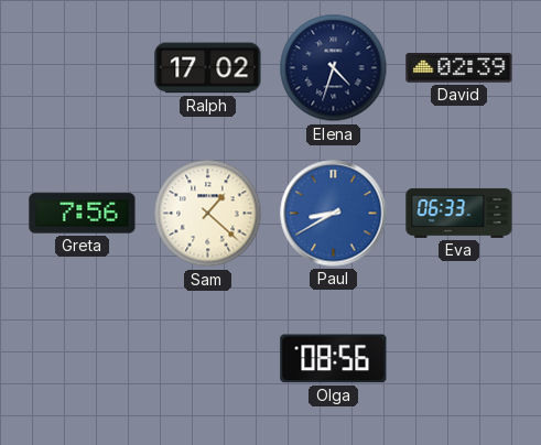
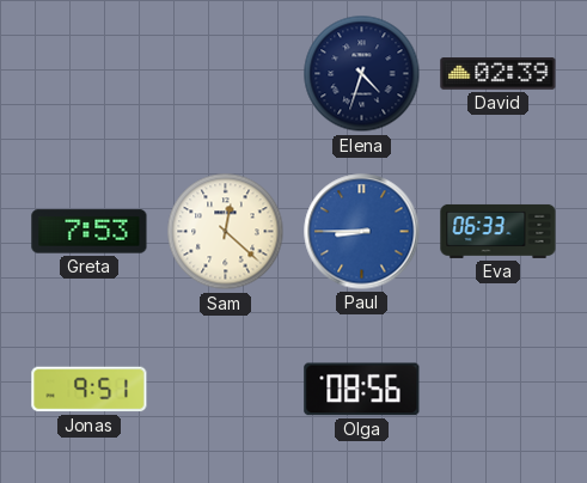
Ralph: 17:02 -> none
Greta: 7:56 -> 7:53
Sam: 1:22 -> 12:22
Paul: 8:40 -> 8:45
Jonas: none -> 9:51
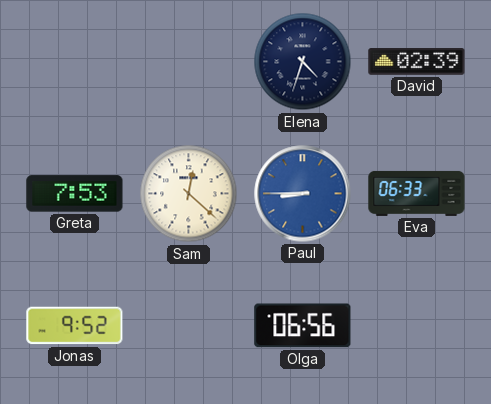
Jonas: 9:51 -> 9:52
Olga: 08:56 -> 06:56
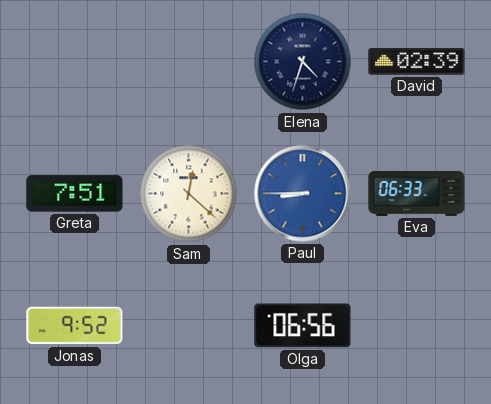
Greta: 7:53 -> 7:51
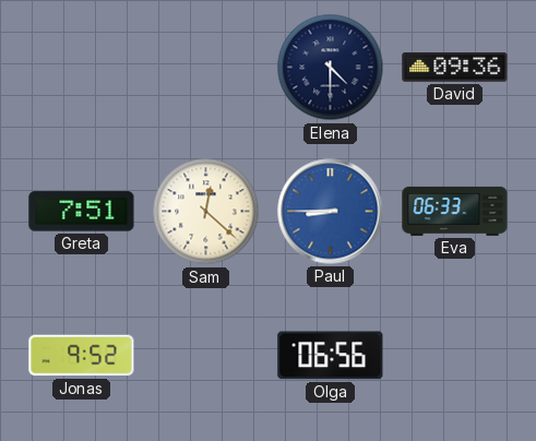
Elena: 4:33 -> 4:30
David: 02:39 -> 09:36
